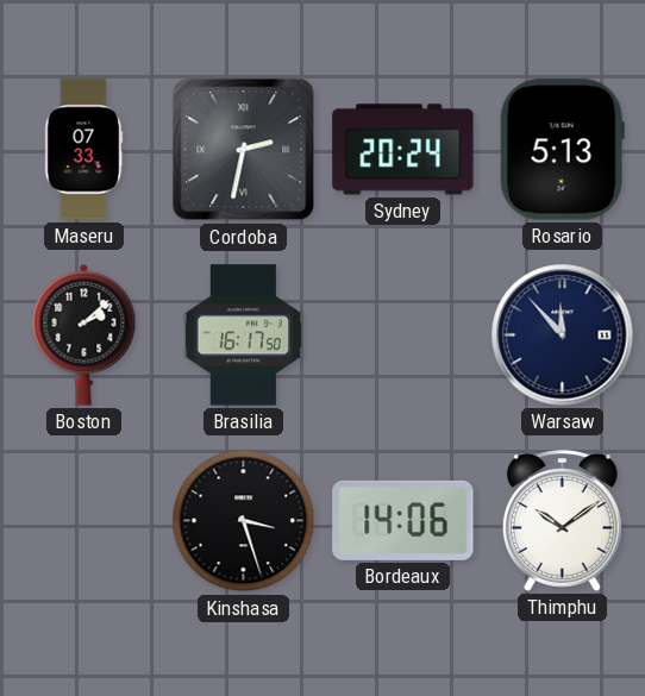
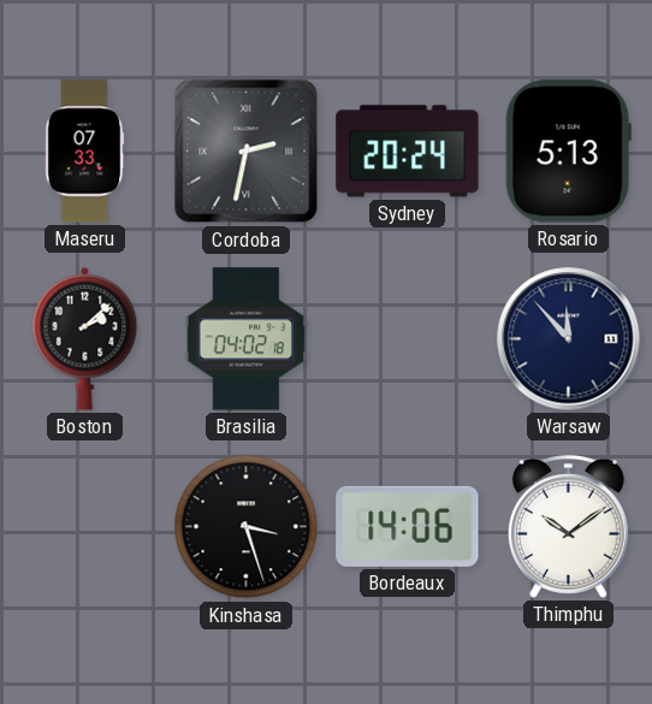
Brasilia: 16:17 -> 04:02
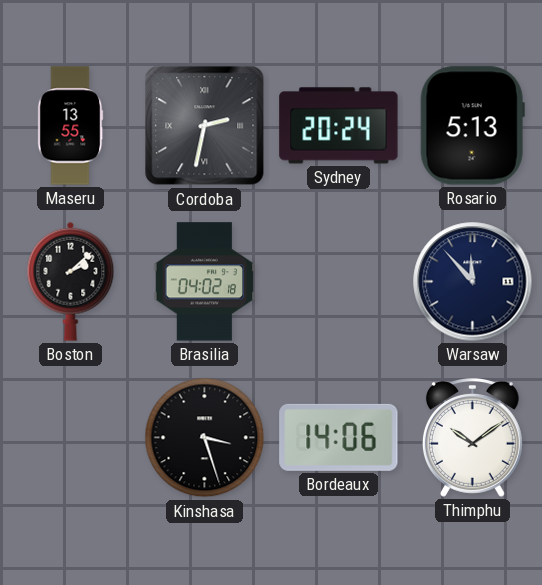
Maseru: 07:33 -> 13:55
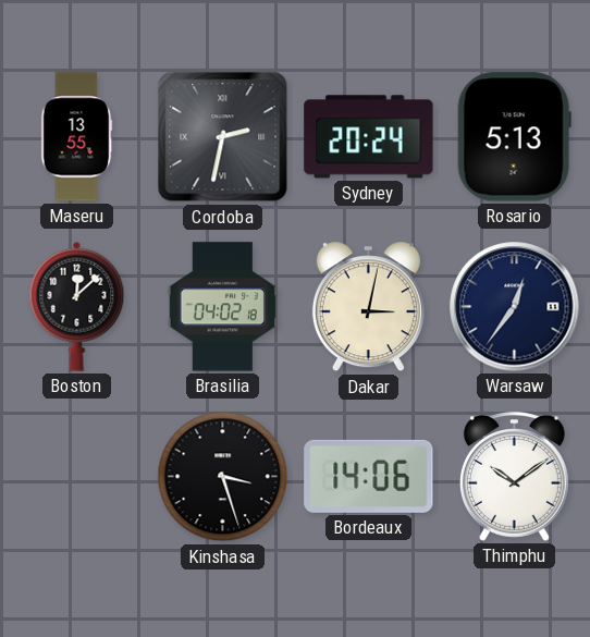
Boston: 2:08 -> 12:08
Dakar: none -> 3:02
Warsaw: 11:53 -> 12:36
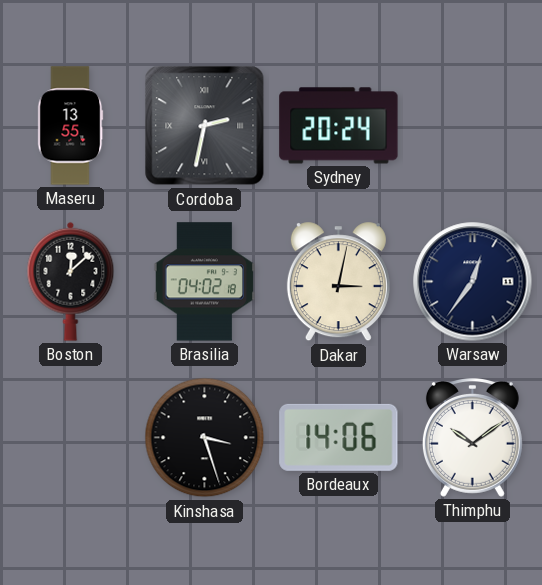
Rosario: 5:13 -> none
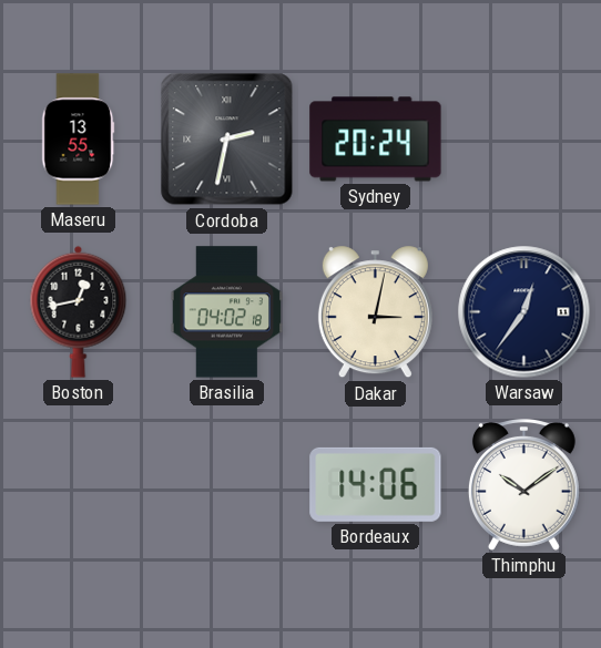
Boston: 12:08 -> 12:43
Kinshasa: 3:27 -> none
